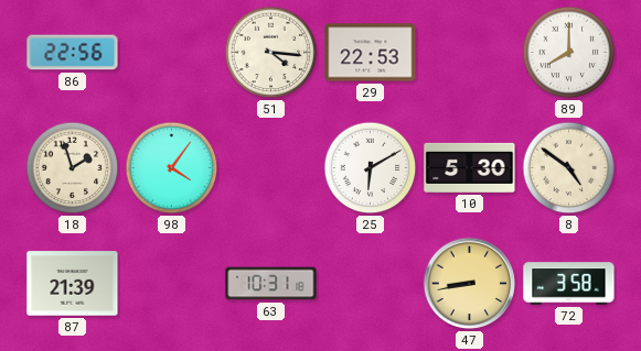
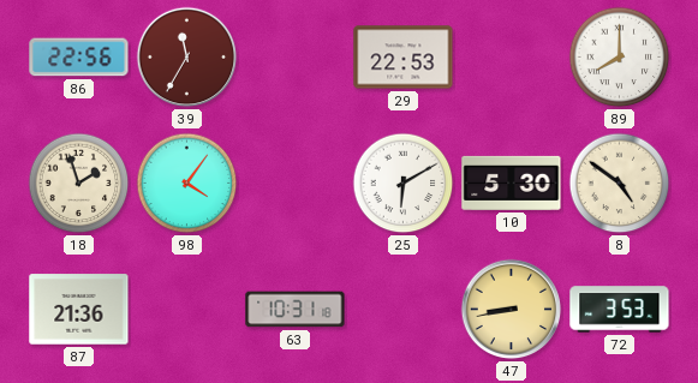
39: none -> 11:35
51: 4:16 -> none
87: 21:39 -> 21:36
72: 3:58 -> 3:53
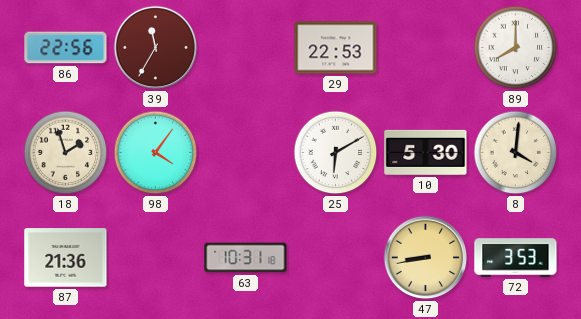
8: 4:51 -> 4:01
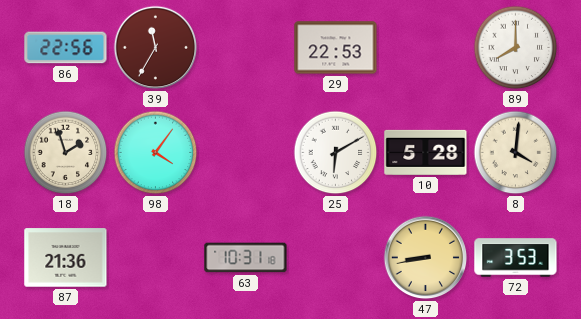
10: 5:30 -> 5:28
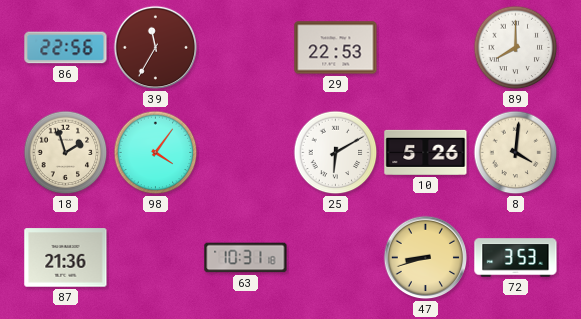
10: 5:28 -> 5:26
47: 8:43 -> 8:42
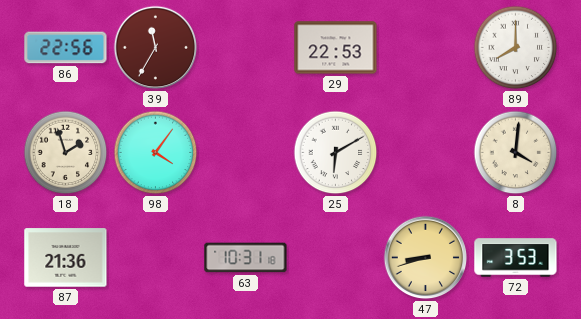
10: 5:26 -> none
